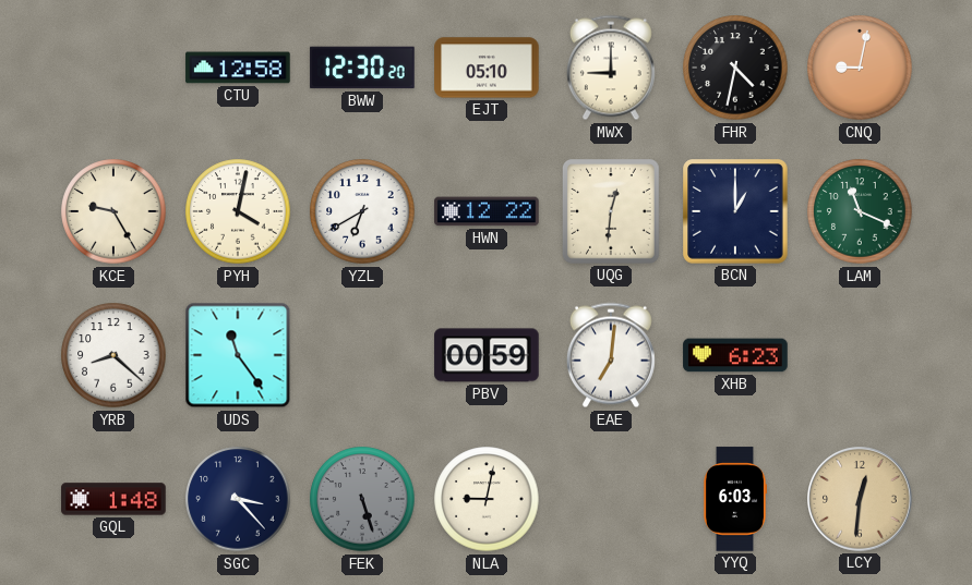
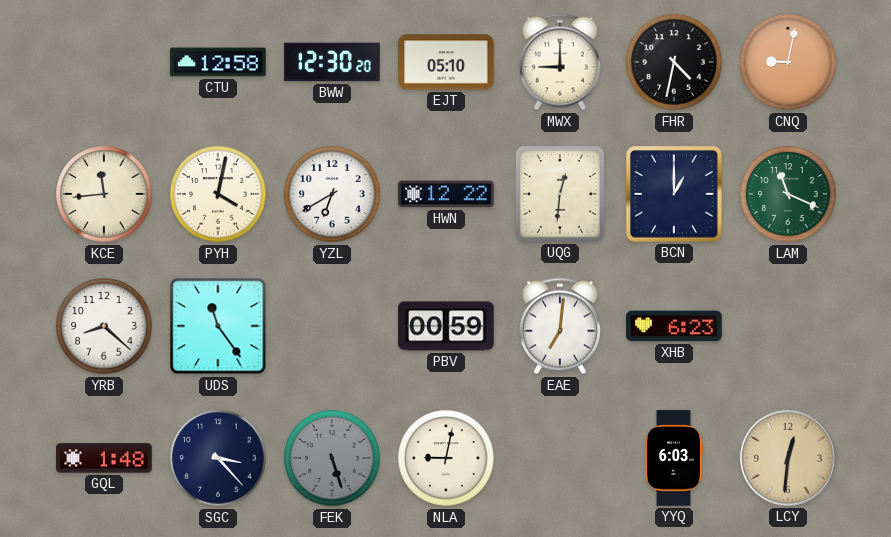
KCE: 9:25 -> 11:44
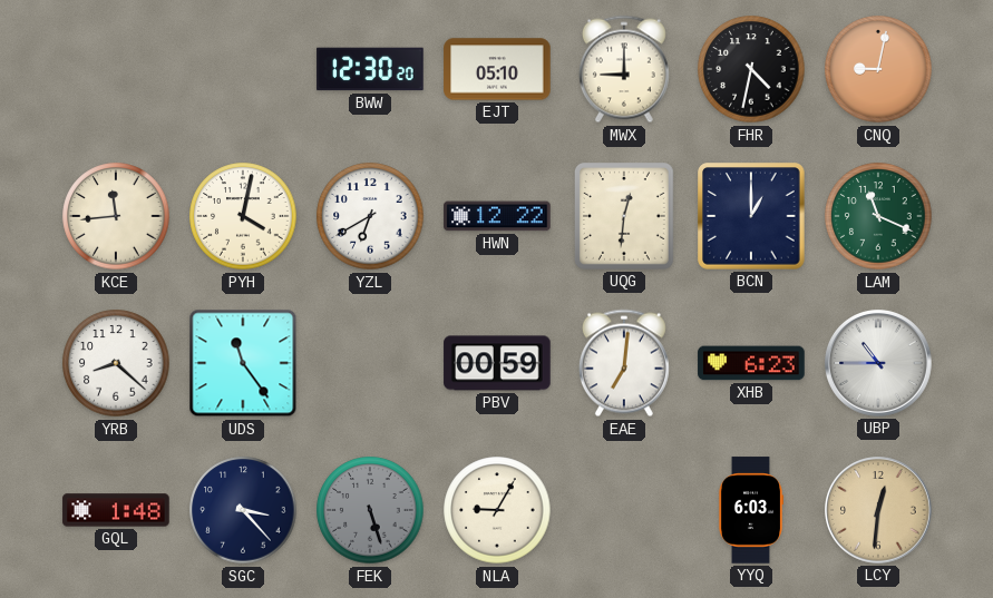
CTU: 12:58 -> none
UBP: none -> 10:45
NLA: 9:02 -> 9:05
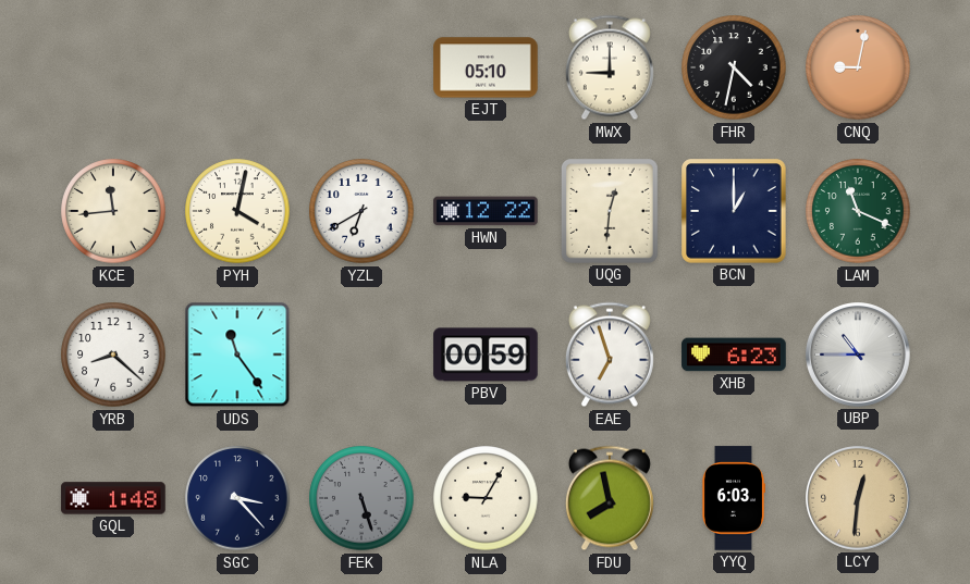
BWW: 12:30 -> none
EAE: 7:01 -> 6:57
FDU: none -> 7:58
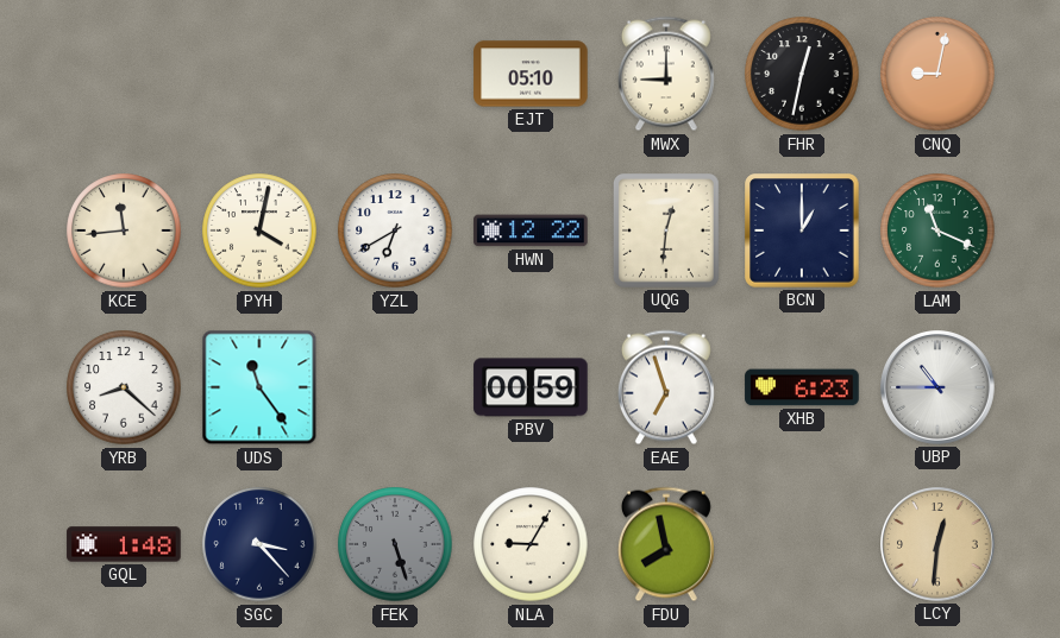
FHR: 4:32 -> 12:32
YYQ: 6:03 -> none
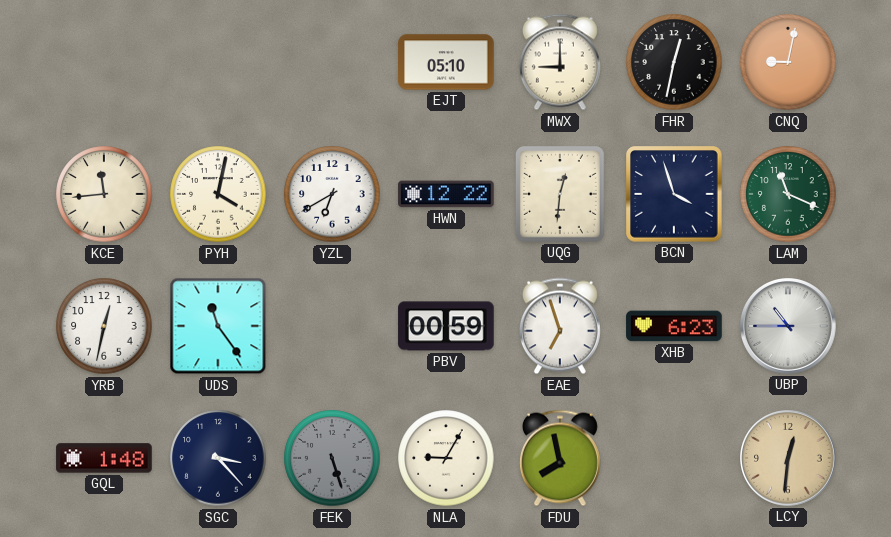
BCN: 1:00 -> 3:57
YRB: 8:22 -> 12:32
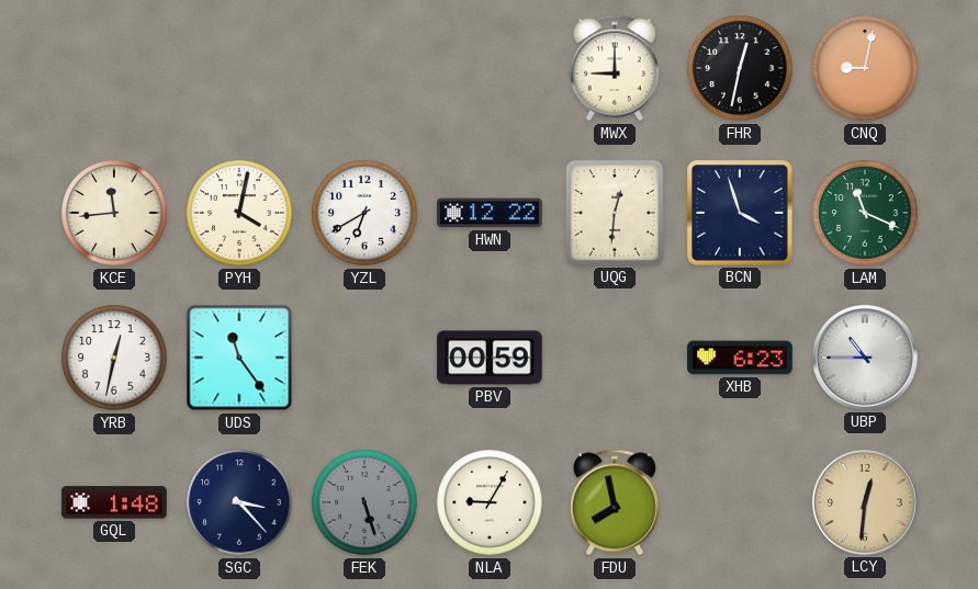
EJT: 05:10 -> none
EAE: 6:57 -> none
